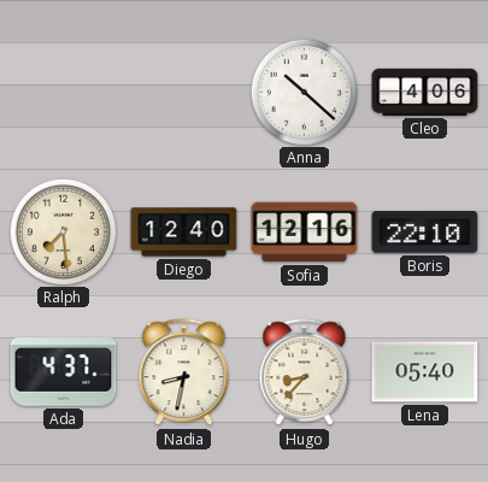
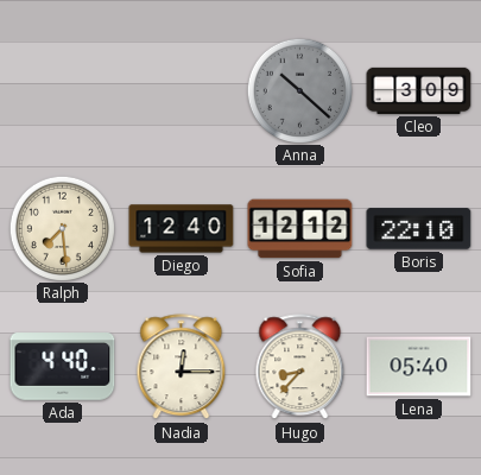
Anna dial: white -> grey
Cleo: 4:06 -> 3:09
Sofia: 12:16 -> 12:12
Ada: 4:37 -> 4:40
Nadia: 8:32 -> 12:15
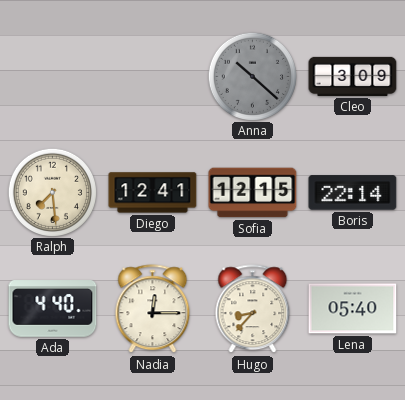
Diego: 12:40 -> 12:41
Sofia: 12:12 -> 12:15
Boris: 22:10 -> 22:14
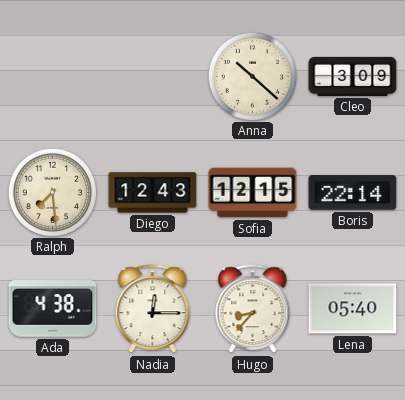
Anna dial: grey -> cream
Diego: 12:41 -> 12:43
Ada: 4:40 -> 4:38
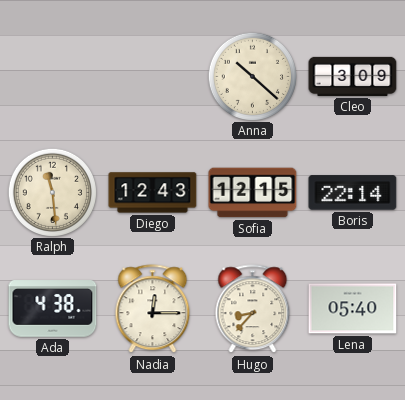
Ralph: 7:29 -> 11:29
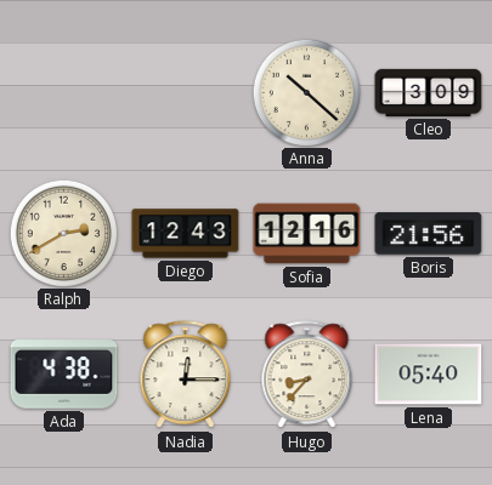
Ralph: 11:29 -> 2:40
Sofia: 12:15 -> 12:16
Boris: 22:14 -> 21:56
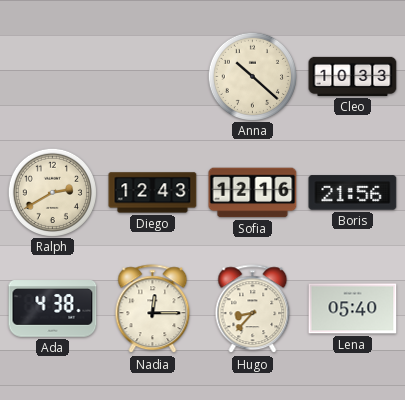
Cleo: 3:09 -> 10:33
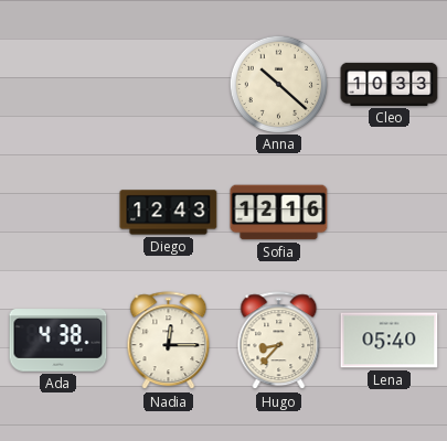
Ralph: 2:40 -> none
Boris: 21:56 -> none
